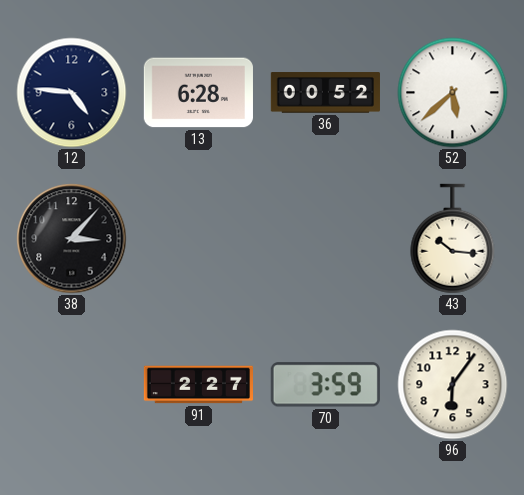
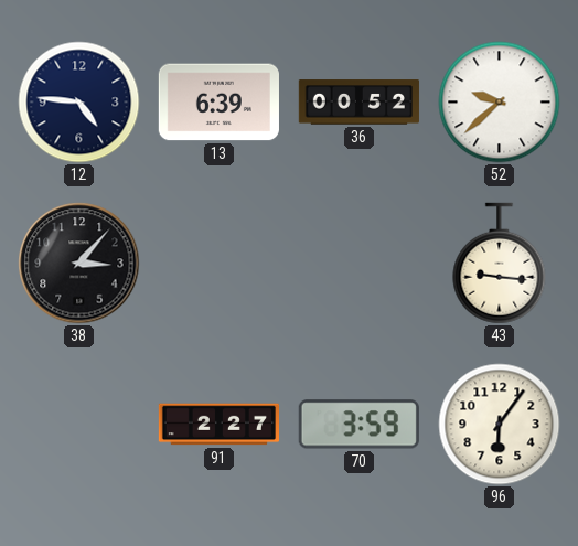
13: 6:28 -> 6:39
52: 5:38 -> 9:38
43: 10:16 -> 9:16
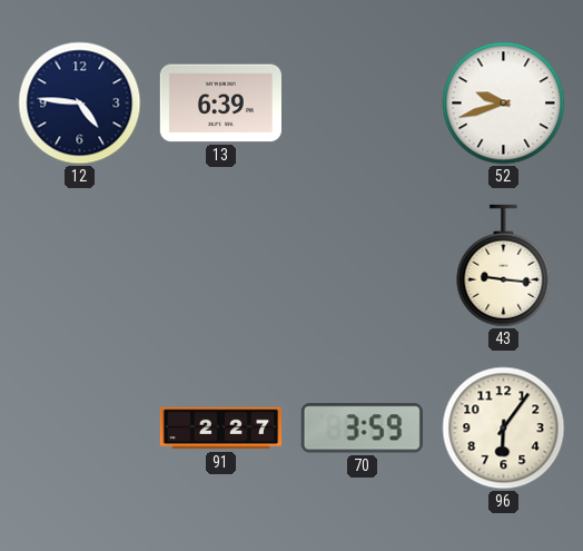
36: 00:52 -> none
52: 9:38 -> 9:42
38: 3:07 -> none
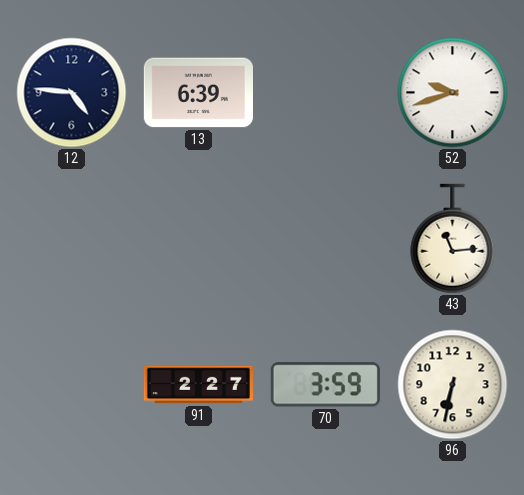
43: 9:16 -> 11:14
96: 6:06 -> 6:32
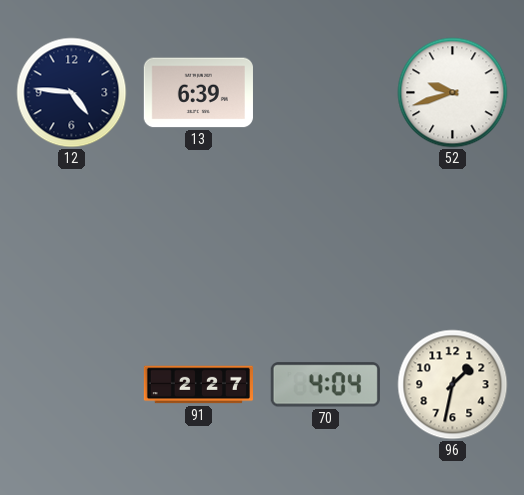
43: 11:14 -> none
70: 3:59 -> 4:04
96: 6:32 -> 1:32
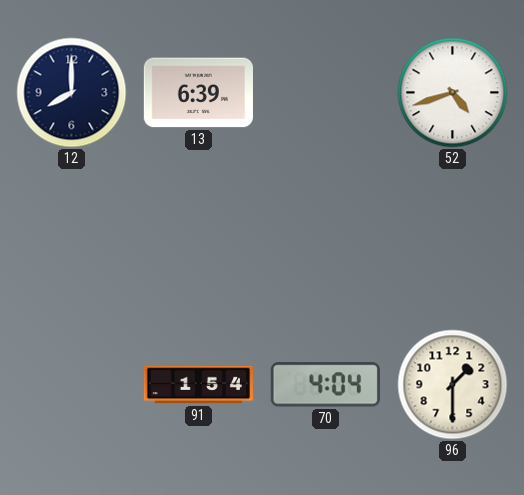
12: 4:46 -> 8:00
52: 9:42 -> 4:42
91: 2:27 -> 1:54
96: 1:32 -> 1:30
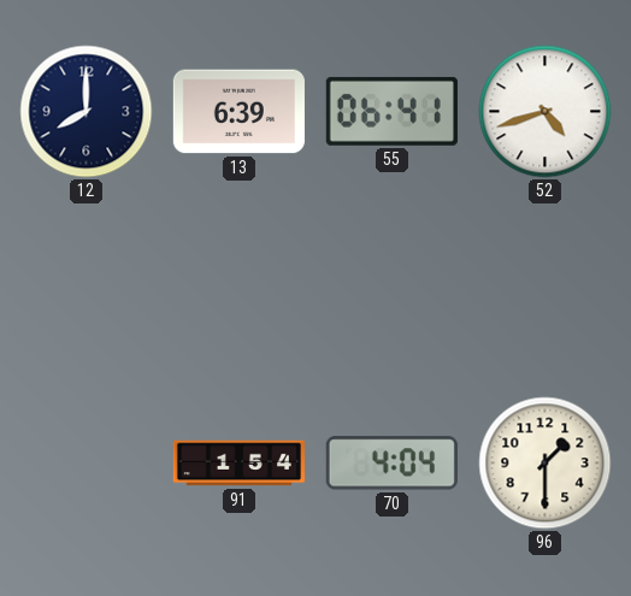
55: none -> 06:41
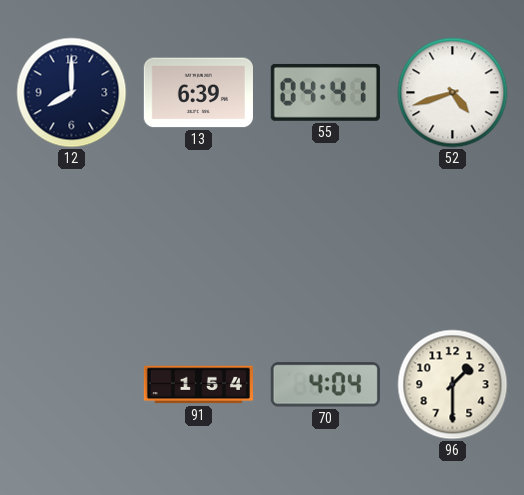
55: 06:41 -> 04:41
